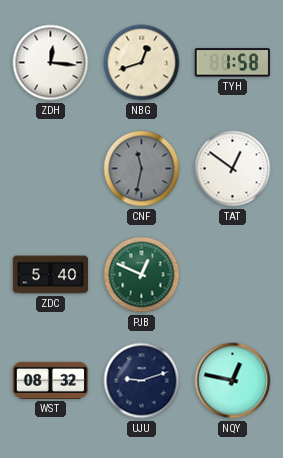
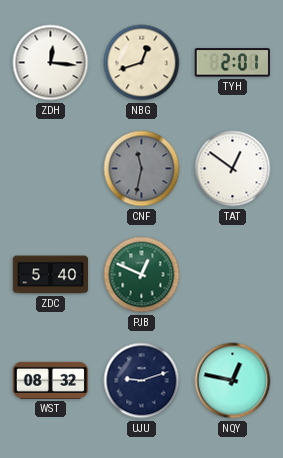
TYH: 1:58 -> 2:01
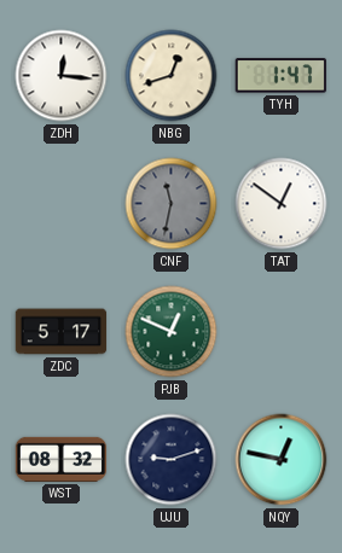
TYH: 2:01 -> 1:47
ZDC: 5:40 -> 5:17
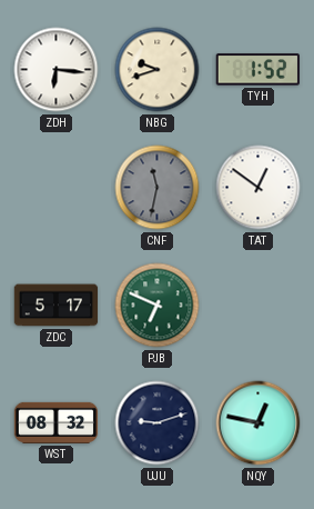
ZDH: 12:16 -> 6:16
NBG: 12:42 -> 9:42
TYH: 1:47 -> 1:52
PJB: 12:49 -> 6:49
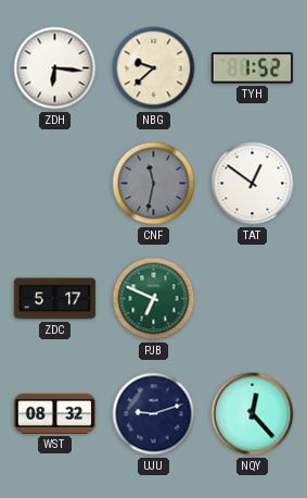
NBG: 9:42 -> 9:38
NQY: 12:47 -> 12:23
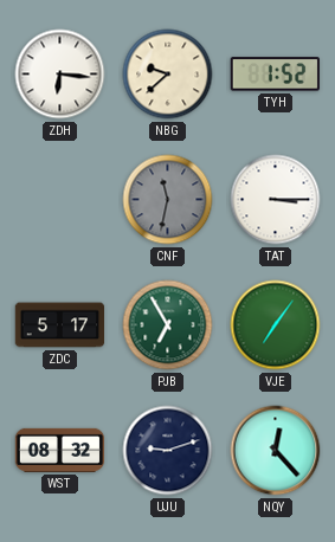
TAT: 12:51 -> 3:15
PJB: 6:49 -> 6:55
VJE: none -> 7:06
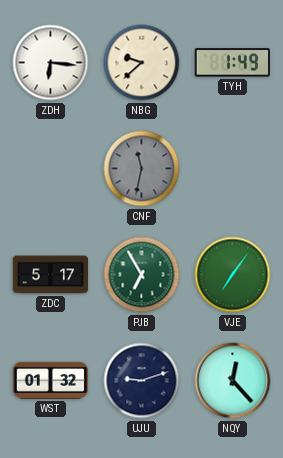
TYH: 1:52 -> 1:49
TAT: 3:15 -> none
WST: 08:32 -> 01:32
